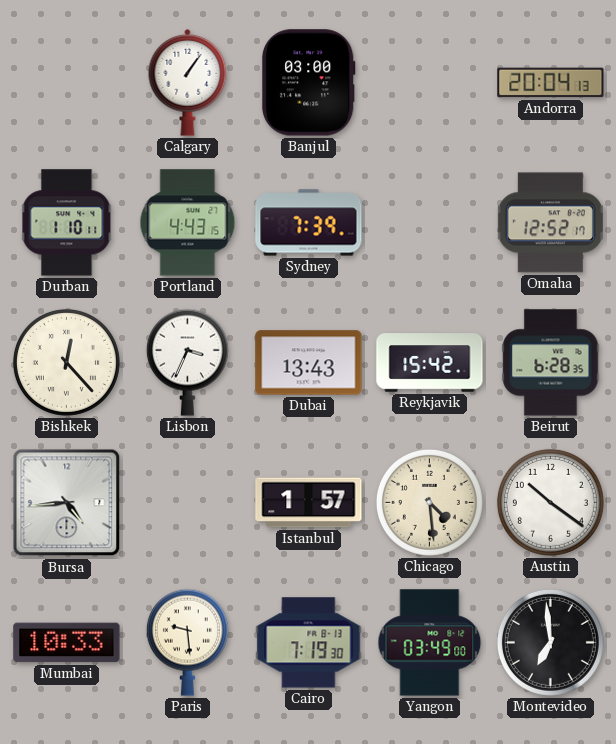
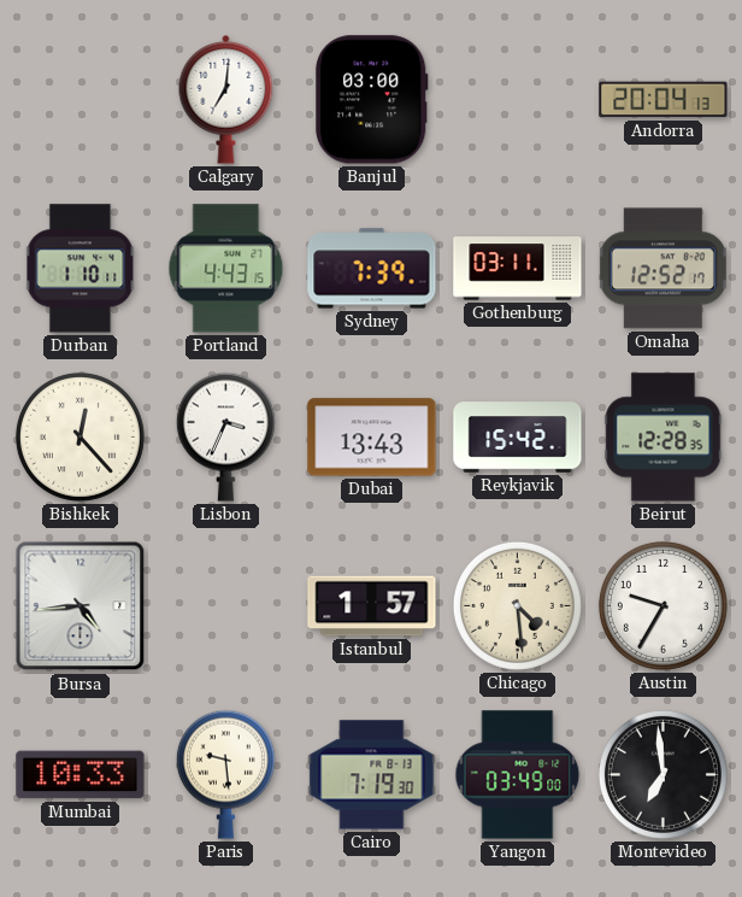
Calgary: 1:06 -> 7:01
Gothenburg: none -> 03:11
Beirut: 6:28 -> 12:28
Austin: 10:21 -> 9:35
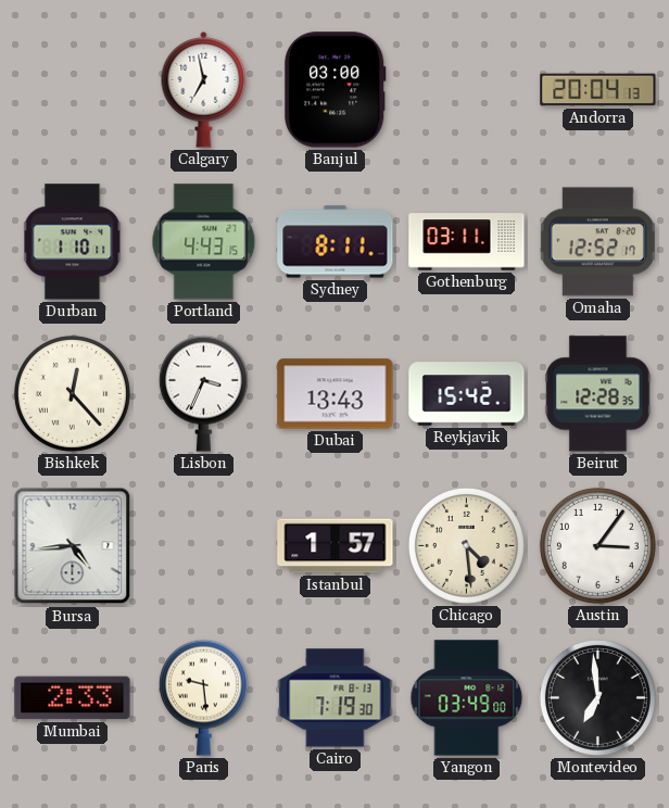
Calgary: 7:01 -> 6:58
Sydney: 7:39 -> 8:11
Austin: 9:35 -> 3:06
Mumbai: 10:33 -> 2:33
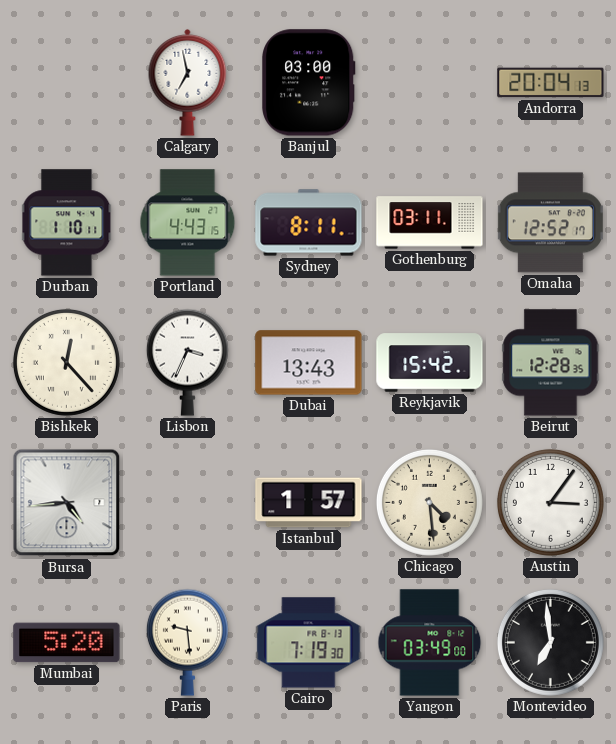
Mumbai: 2:33 -> 5:20
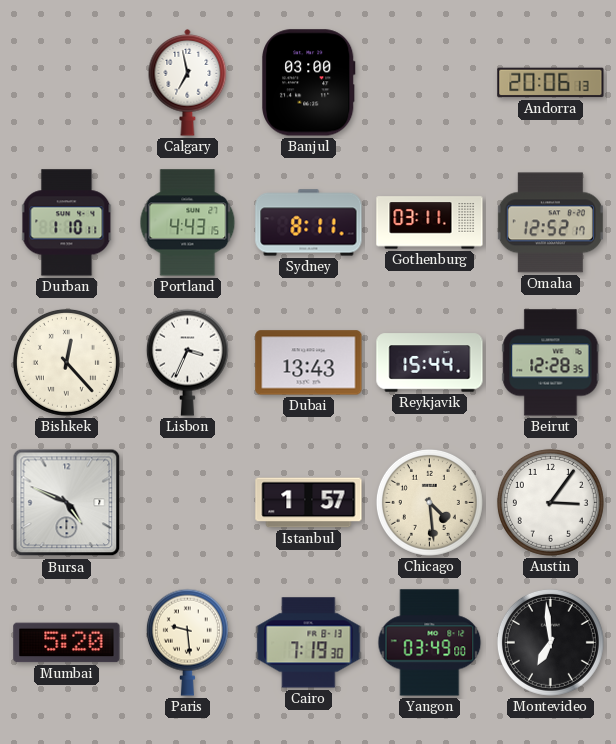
Andorra: 20:04 -> 20:06
Reykjavik: 15:42 -> 15:44
Bursa: 4:44 -> 4:49
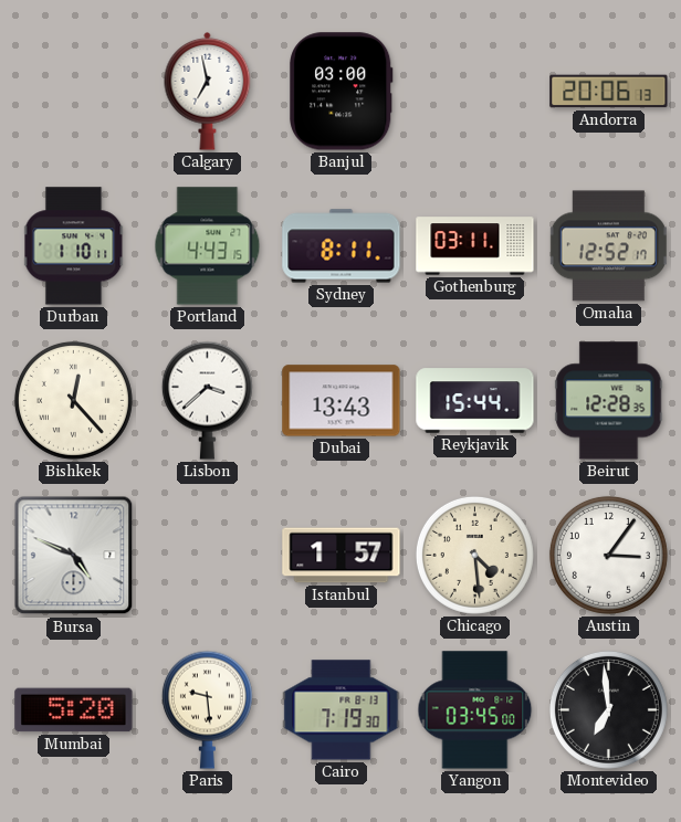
Lisbon: 3:34 -> 3:38
Yangon: 03:49 -> 03:45
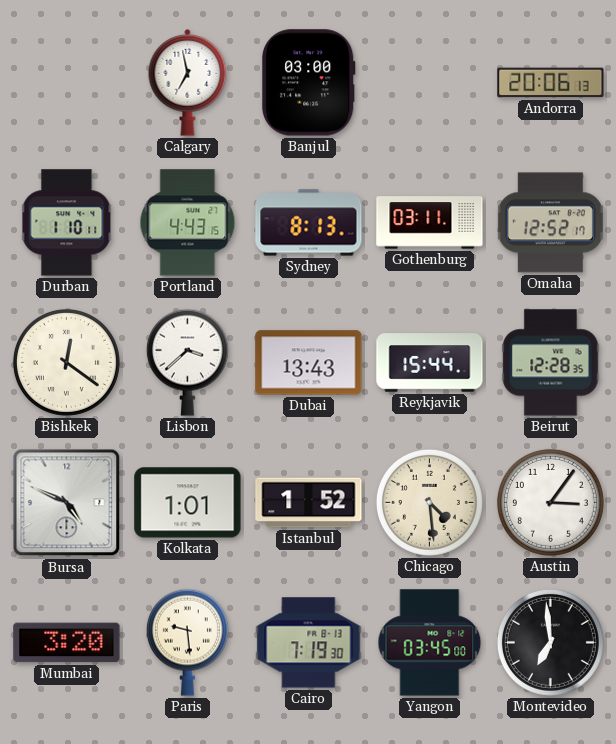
Sydney: 8:11 -> 8:13
Bishkek: 12:23 -> 12:21
Kolkata: none -> 1:01
Istanbul: 1:57 -> 1:52
Mumbai: 5:20 -> 3:20
